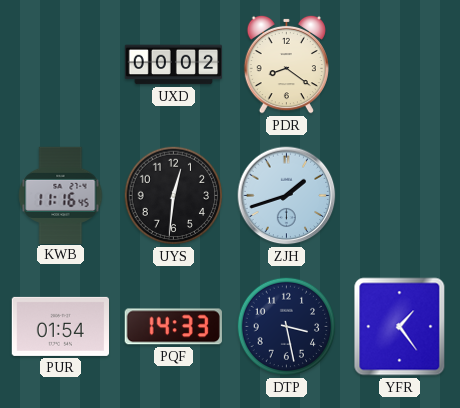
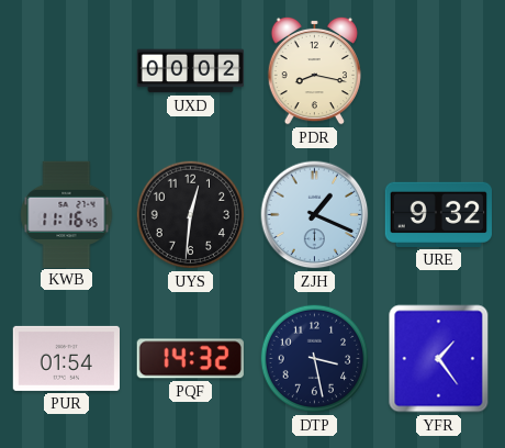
PDR: 8:21 -> 8:17
ZJH: 1:42 -> 1:19
URE: none -> 9:32
PQF: 14:33 -> 14:32
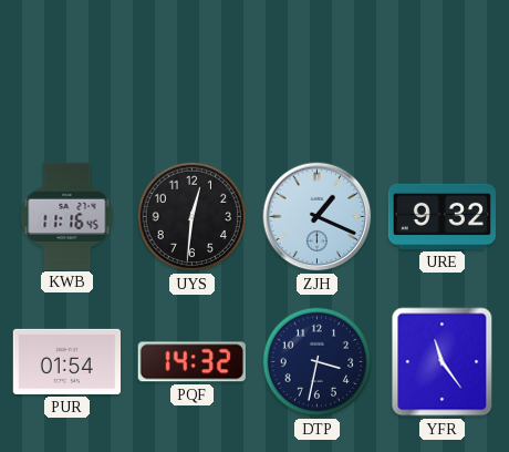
UXD: 00:02 -> none
PDR: 8:17 -> none
DTP: 3:28 -> 3:32
YFR: 1:24 -> 11:24
